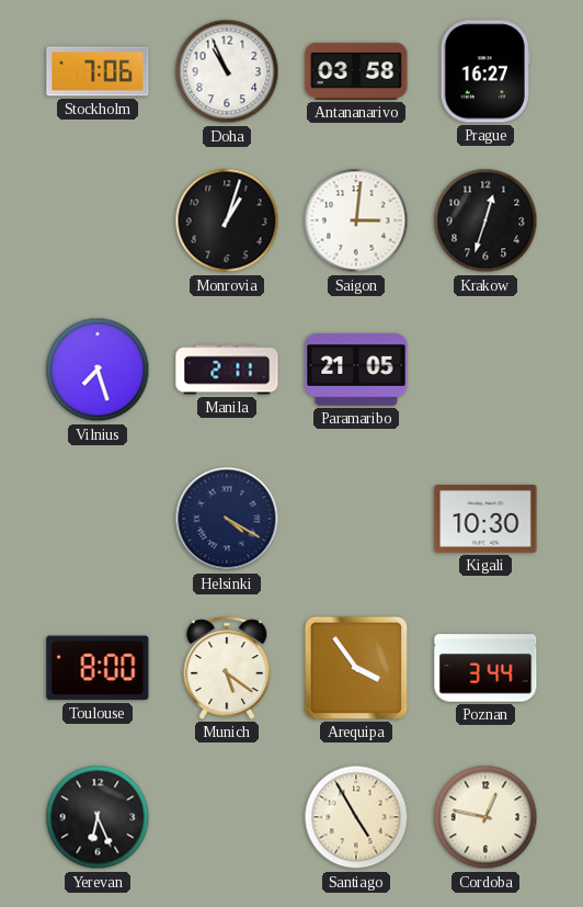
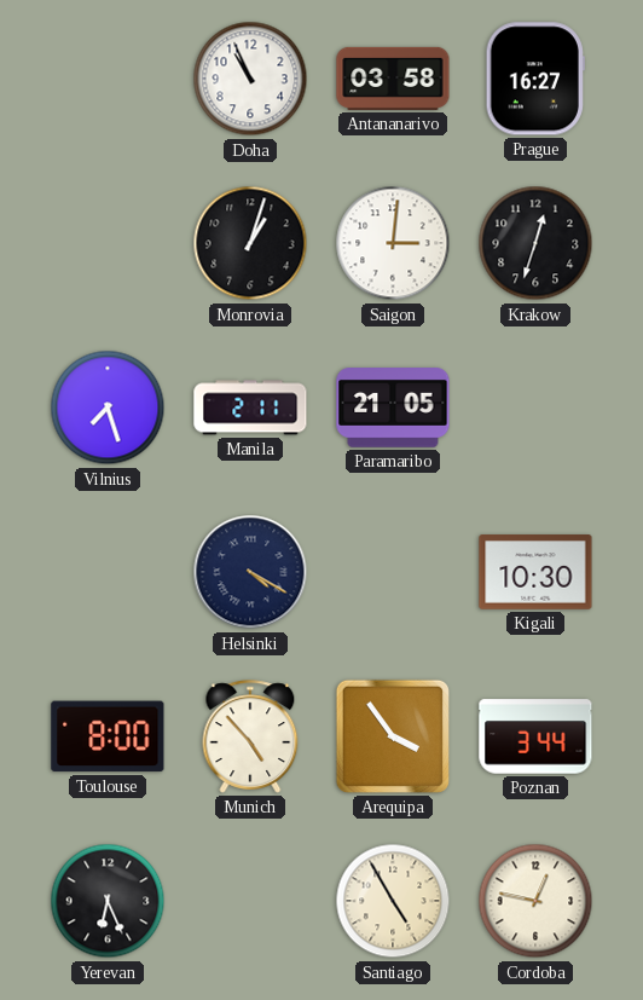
Stockholm: 7:06 -> none
Munich: 5:21 -> 4:53
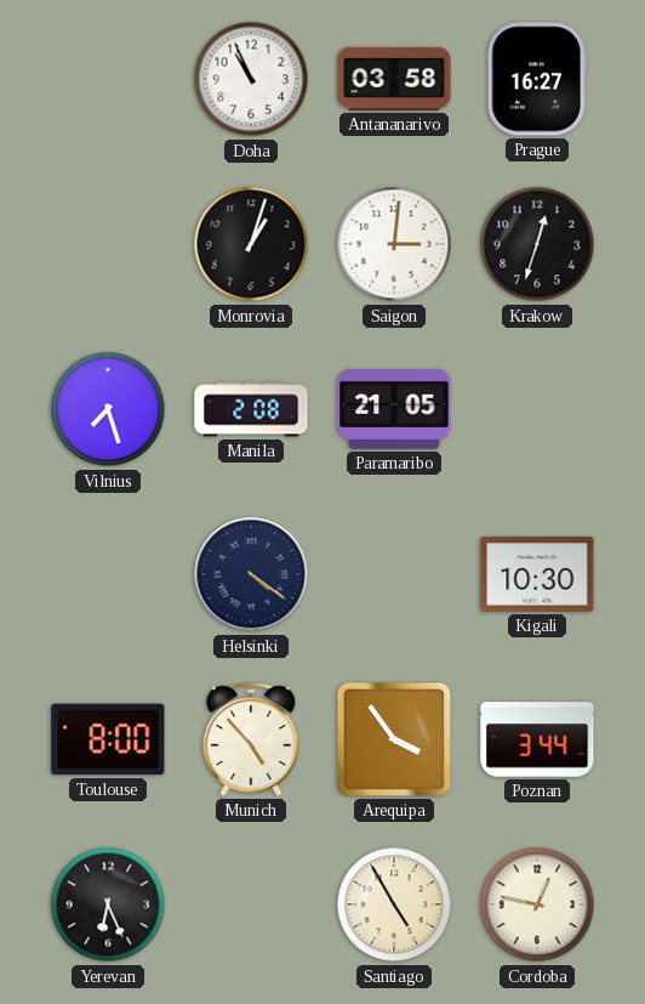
Manila: 2:11 -> 2:08
Helsinki: 4:20 -> 4:21
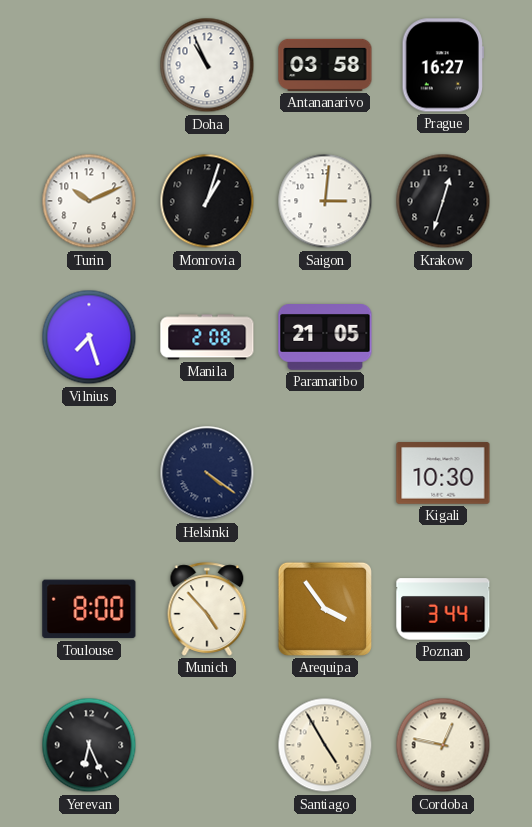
Turin: none -> 10:11
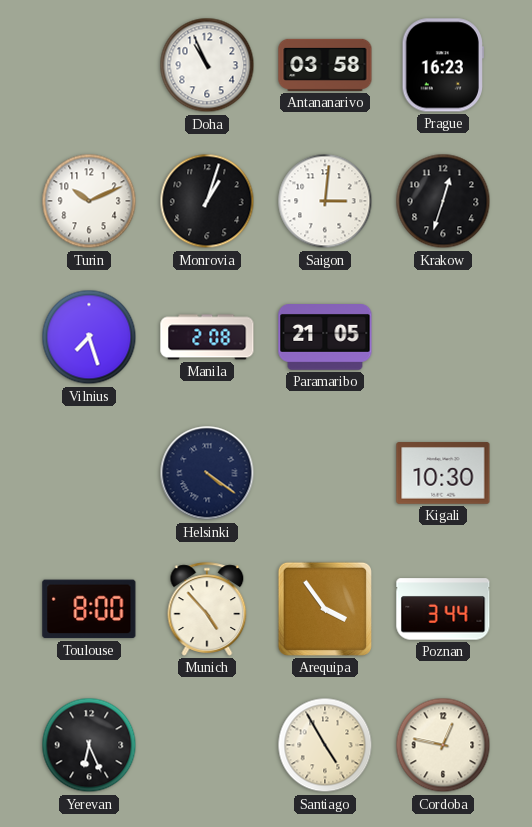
Prague: 16:27 -> 16:23
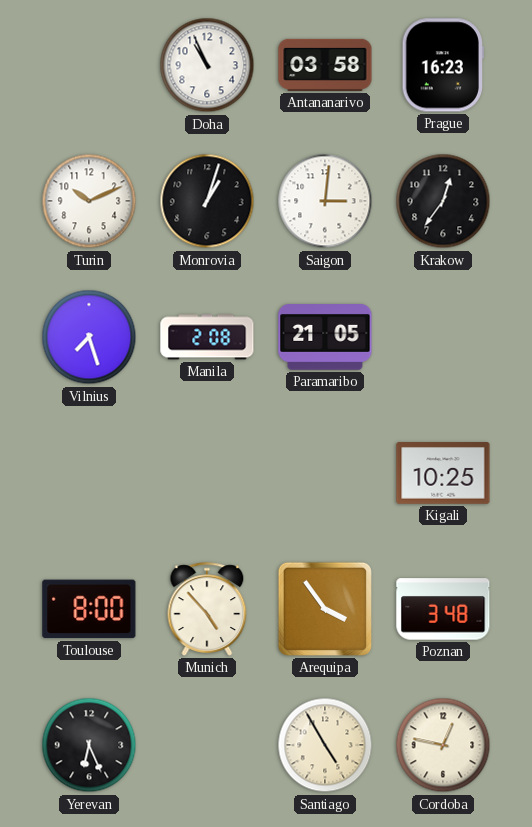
Krakow: 12:33 -> 12:36
Helsinki: 4:21 -> none
Kigali: 10:30 -> 10:25
Poznan: 3:44 -> 3:48
